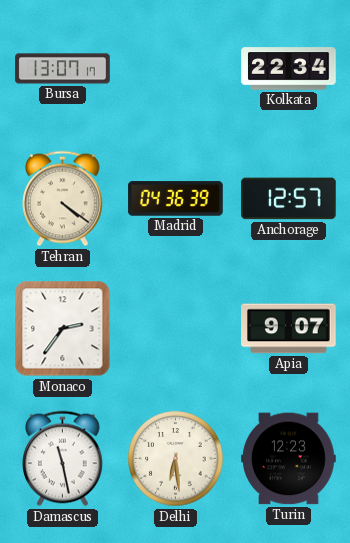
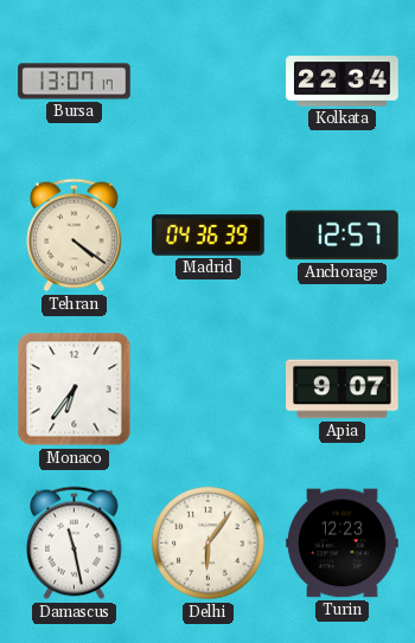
Monaco: 2:36 -> 6:36
Delhi: 6:29 -> 6:06
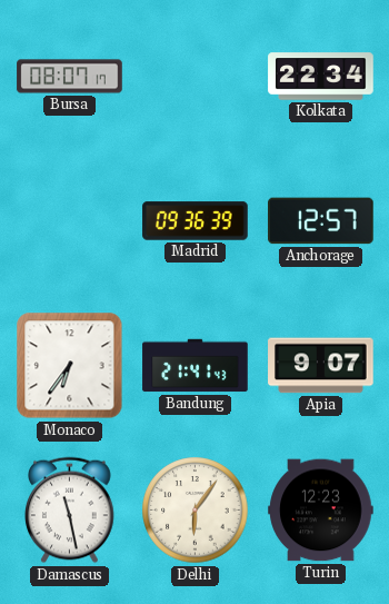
Bursa: 13:07 -> 08:07
Tehran: 4:21 -> none
Madrid: 04:36 -> 09:36
Bandung: none -> 21:41
